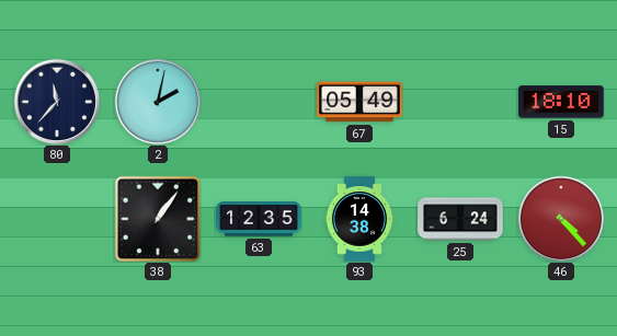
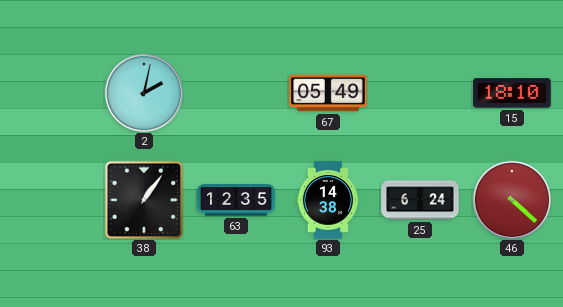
80: 11:37 -> none
46: 4:23 -> 4:22
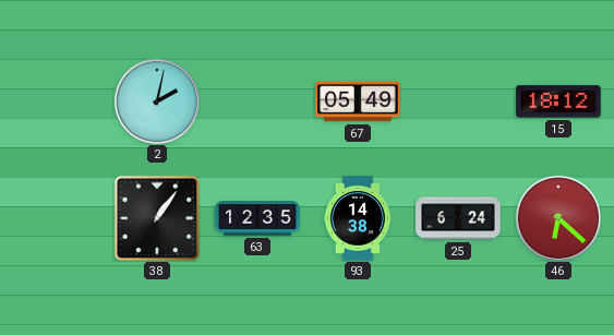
15: 18:10 -> 18:12
46: 4:22 -> 6:22
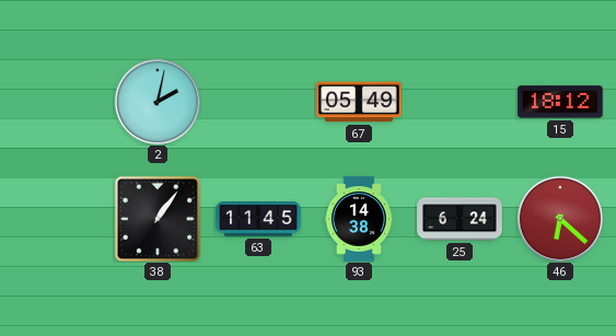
63: 12:35 -> 11:45
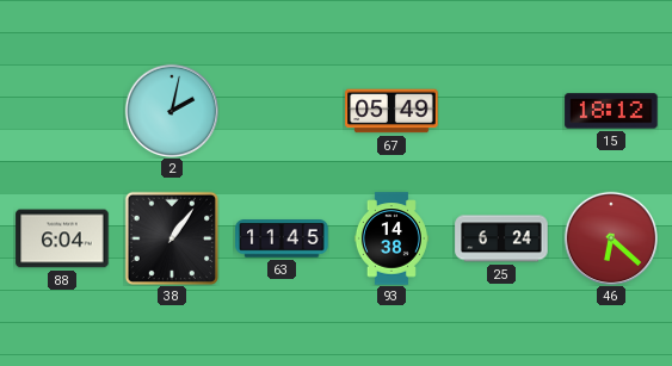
88: none -> 6:04
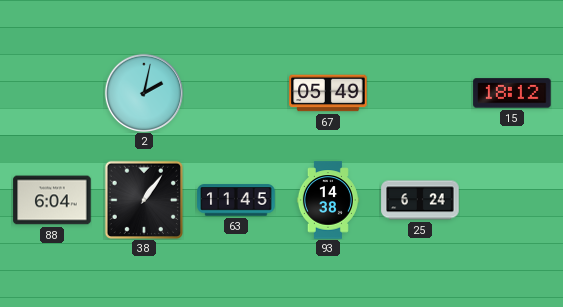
46: 6:22 -> none
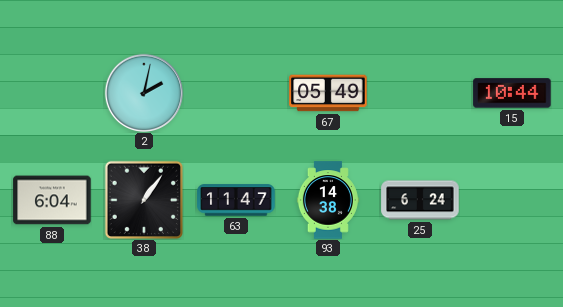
15: 18:12 -> 10:44
63: 11:45 -> 11:47
